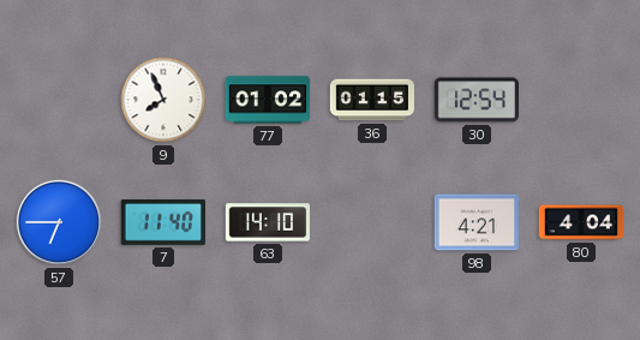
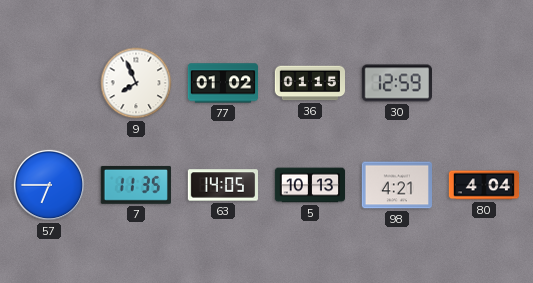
30: 12:54 -> 12:59
7: 11:40 -> 11:35
63: 14:10 -> 14:05
5: none -> 10:13
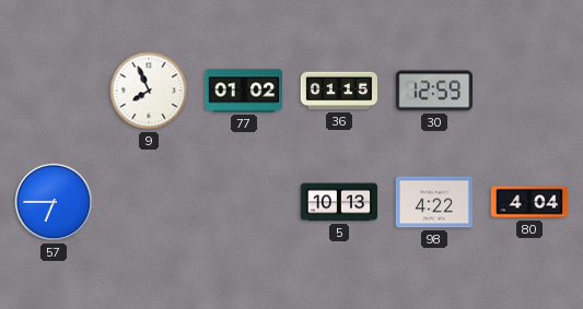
7: 11:35 -> none
63: 14:05 -> none
98: 4:21 -> 4:22
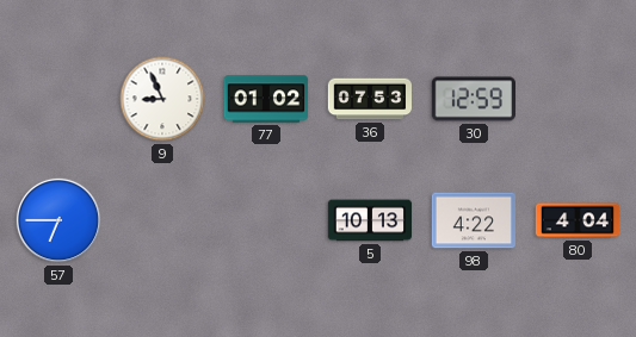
9: 7:56 -> 8:56
36: 01:15 -> 07:53
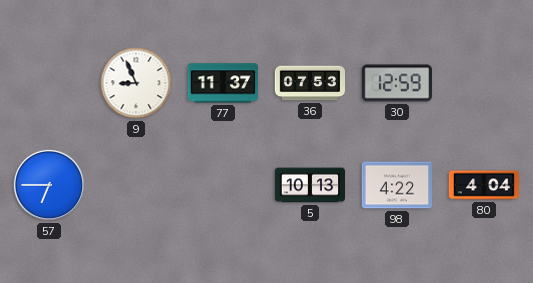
77: 01:02 -> 11:37
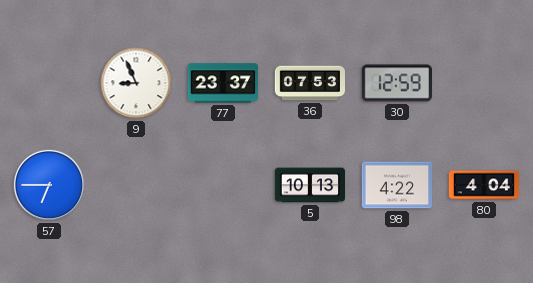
77: 11:37 -> 23:37
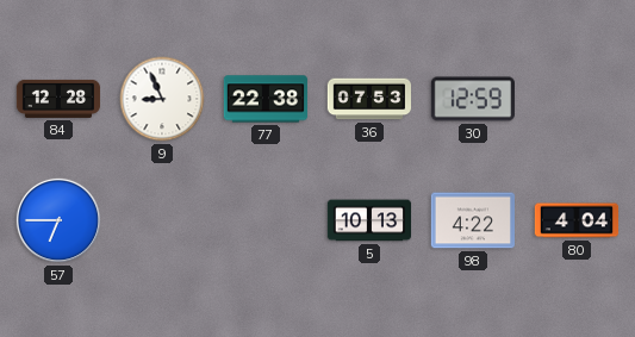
84: none -> 12:28
77: 23:37 -> 22:38
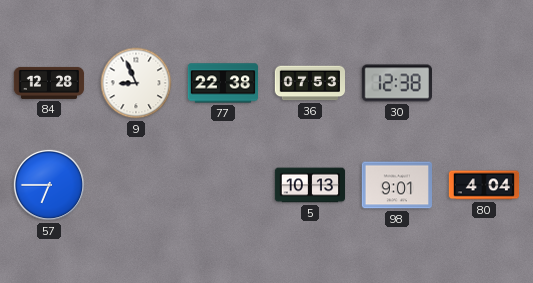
30: 12:59 -> 12:38
98: 4:22 -> 9:01
